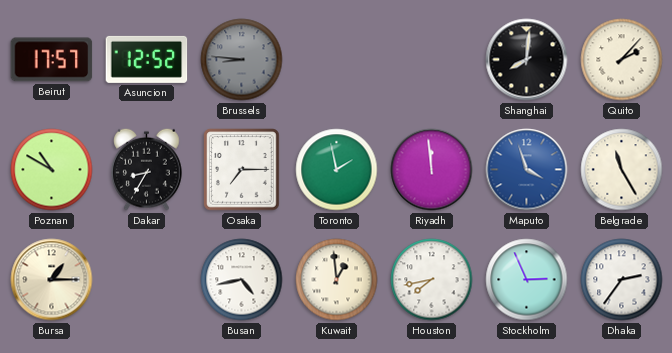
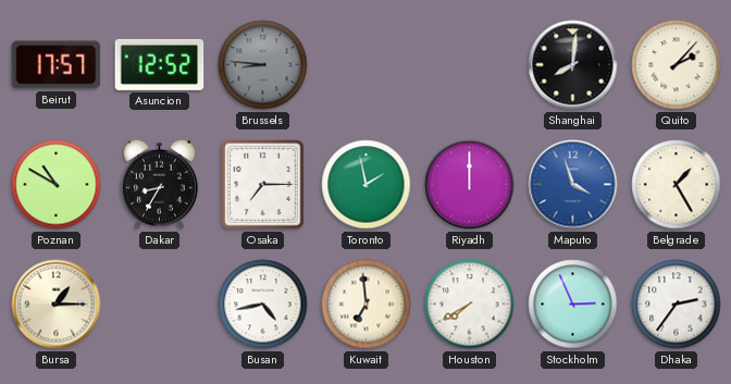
Riyadh: 11:59 -> 12:00
Belgrade: 11:25 -> 1:25
Kuwait: 12:59 -> 6:59
Houston: 7:43 -> 7:40
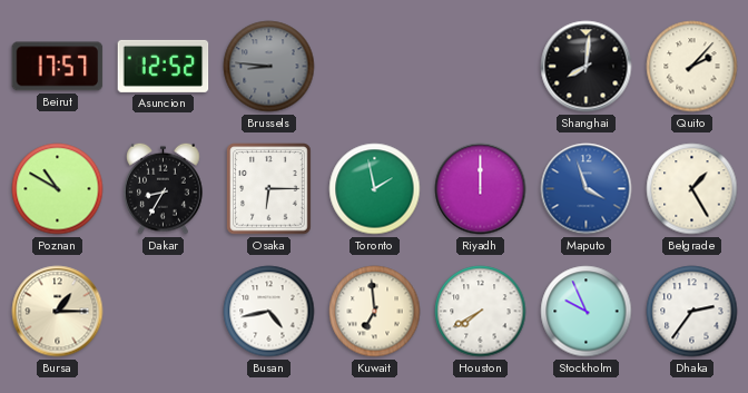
Osaka: 7:15 -> 6:15
Stockholm: 2:56 -> 9:56
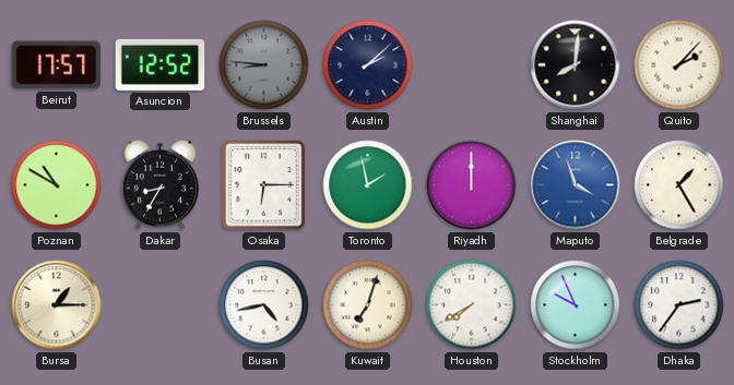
Austin: none -> 2:08
Kuwait: 6:59 -> 7:03
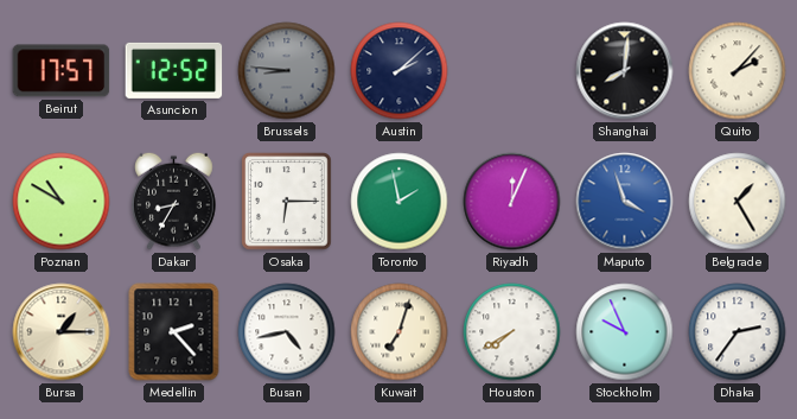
Riyadh: 12:00 -> 12:04
Medellin: none -> 2:23
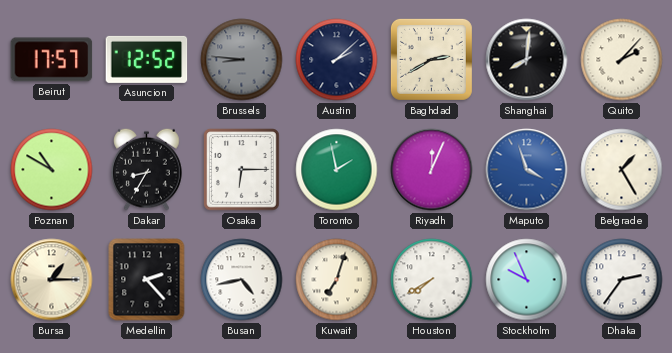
Baghdad: none -> 2:40
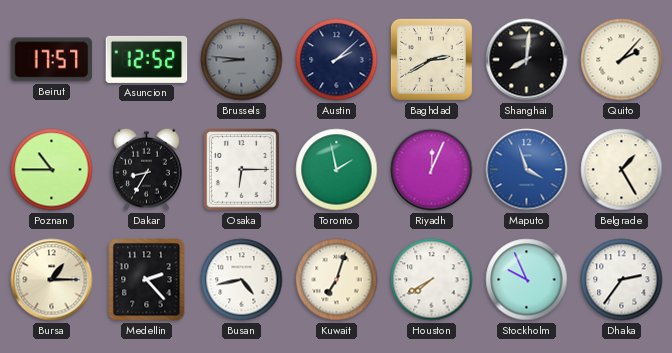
Poznan: 10:50 -> 10:45
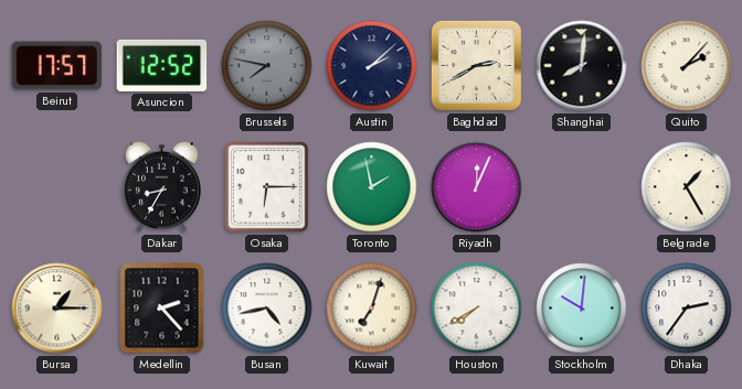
Brussels: 8:46 -> 7:47
Poznan: 10:45 -> none
Maputo: 3:57 -> none
Stockholm: 9:56 -> 10:01
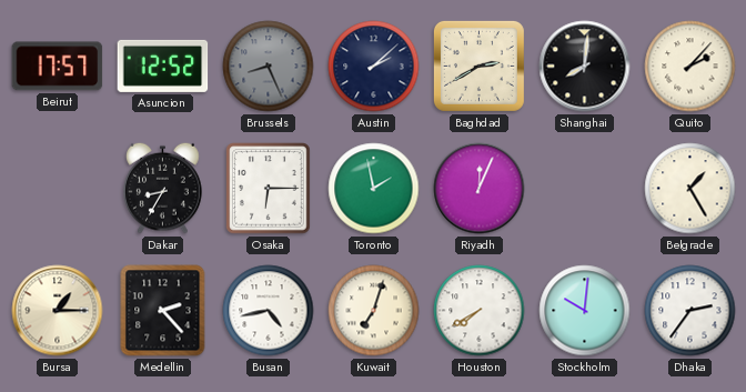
Brussels: 7:47 -> 8:26
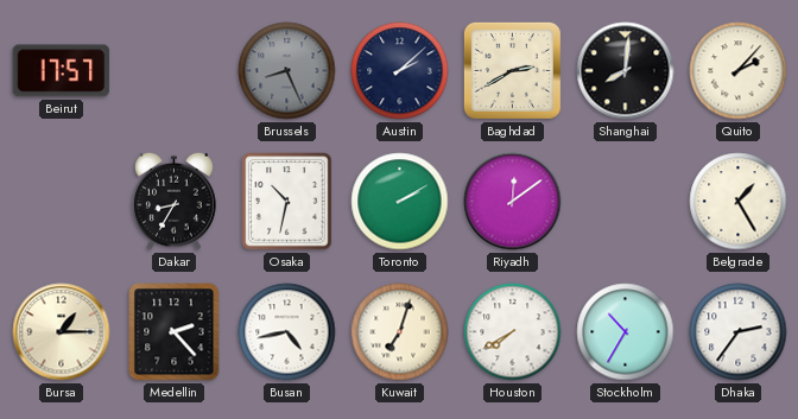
Asuncion: 12:52 -> none
Osaka: 6:15 -> 10:32
Toronto: 1:58 -> 2:10
Riyadh: 12:04 -> 12:09
Stockholm: 10:01 -> 10:35
